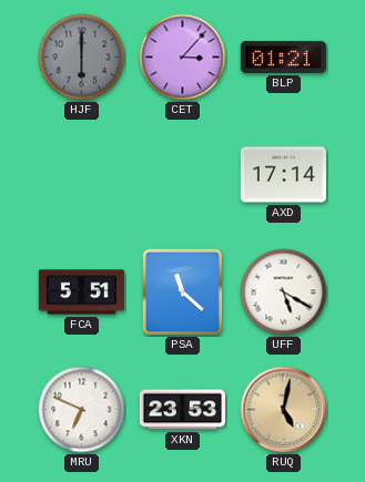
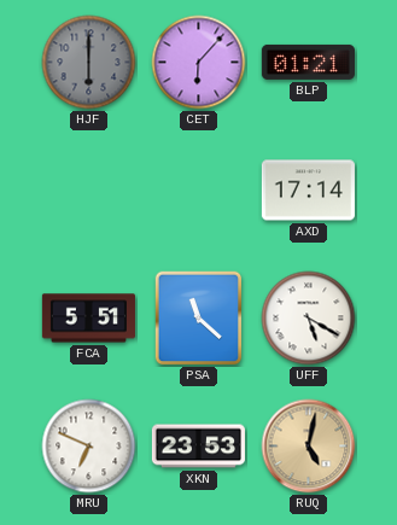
CET: 3:07 -> 6:07
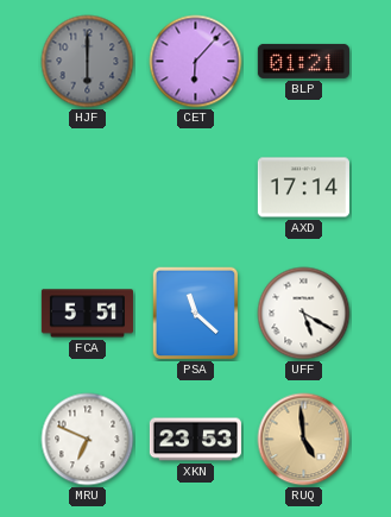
RUQ: 5:02 -> 4:59
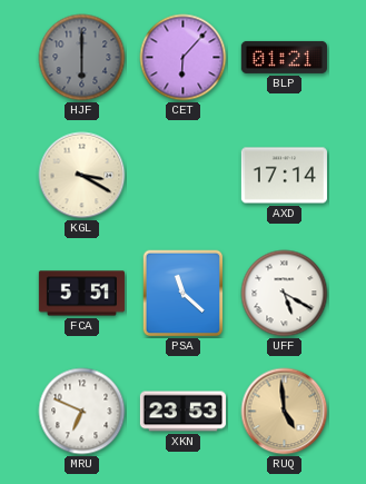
KGL: none -> 3:20
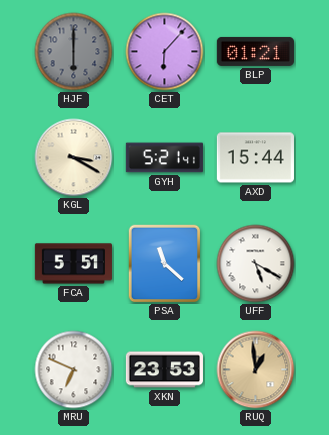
GYH: none -> 5:21
AXD: 17:14 -> 15:44
RUQ: 4:59 -> 12:59
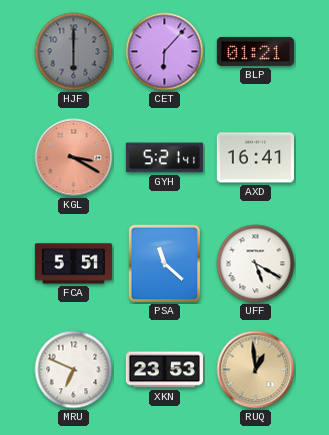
KGL dial: cream -> salmon
AXD: 15:44 -> 16:41
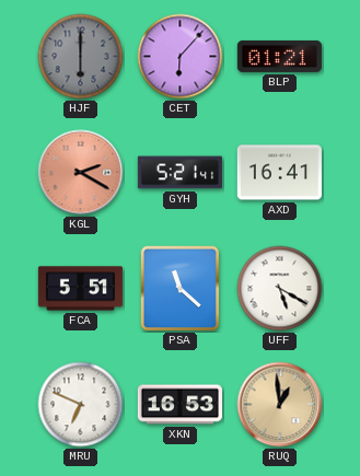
KGL: 3:20 -> 2:20
XKN: 23:53 -> 16:53
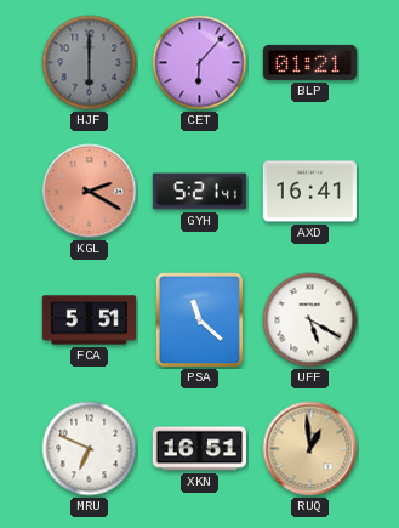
XKN: 16:53 -> 16:51
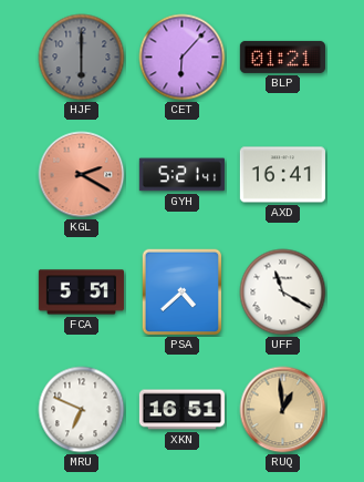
PSA: 11:22 -> 4:38
UFF: 5:20 -> 11:20
